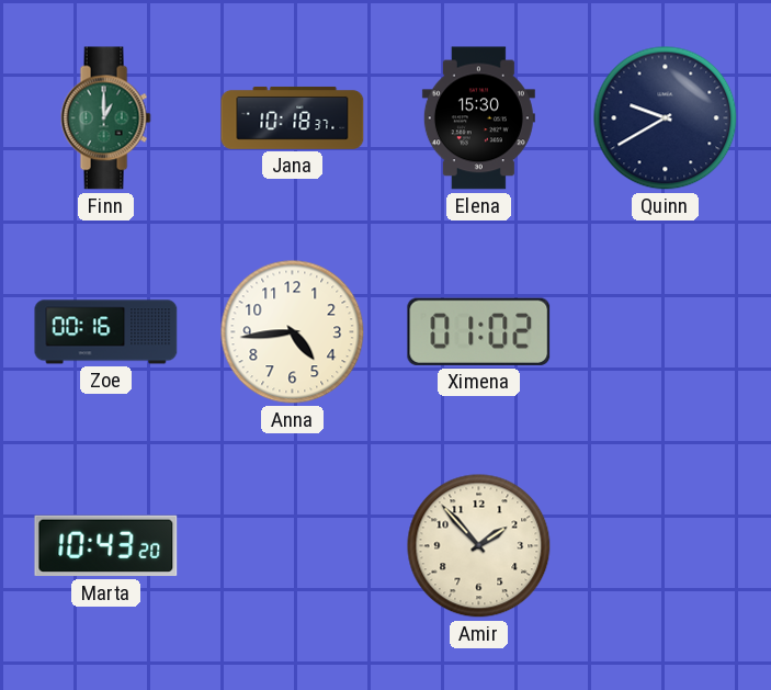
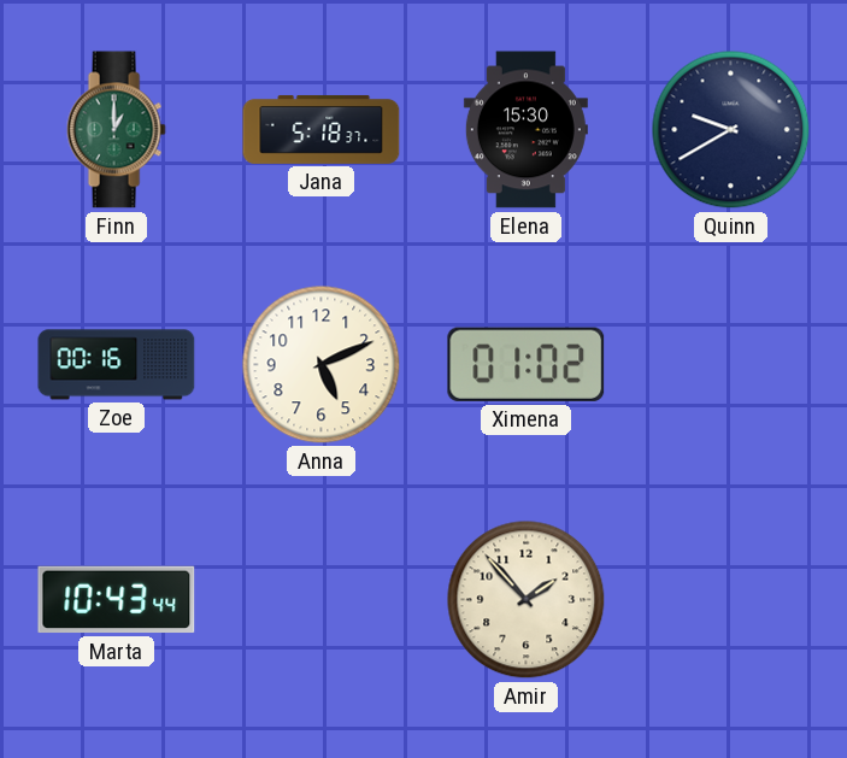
Jana: 10:18 -> 5:18
Anna: 4:44 -> 5:11
Marta: 10:43:20 -> 10:43:44
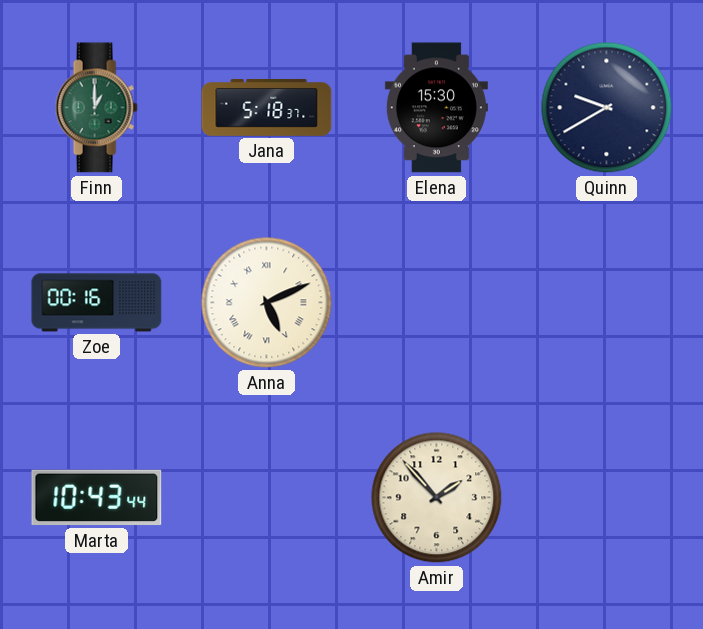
Anna numerals: Arabic -> Roman
Ximena: 01:02 -> none
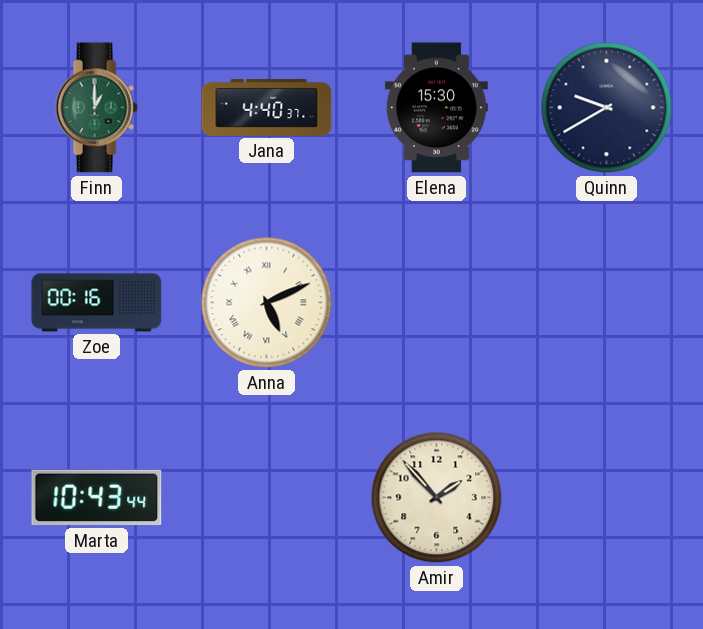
Jana: 5:18 -> 4:40
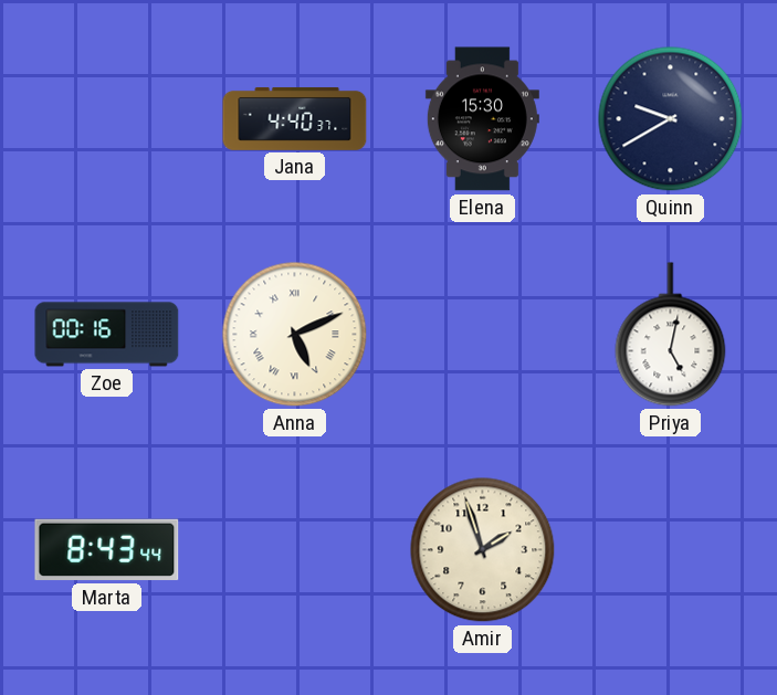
Finn: 1:00 -> none
Priya: none -> 5:02
Marta: 10:43 -> 8:43
Amir: 1:53 -> 1:57
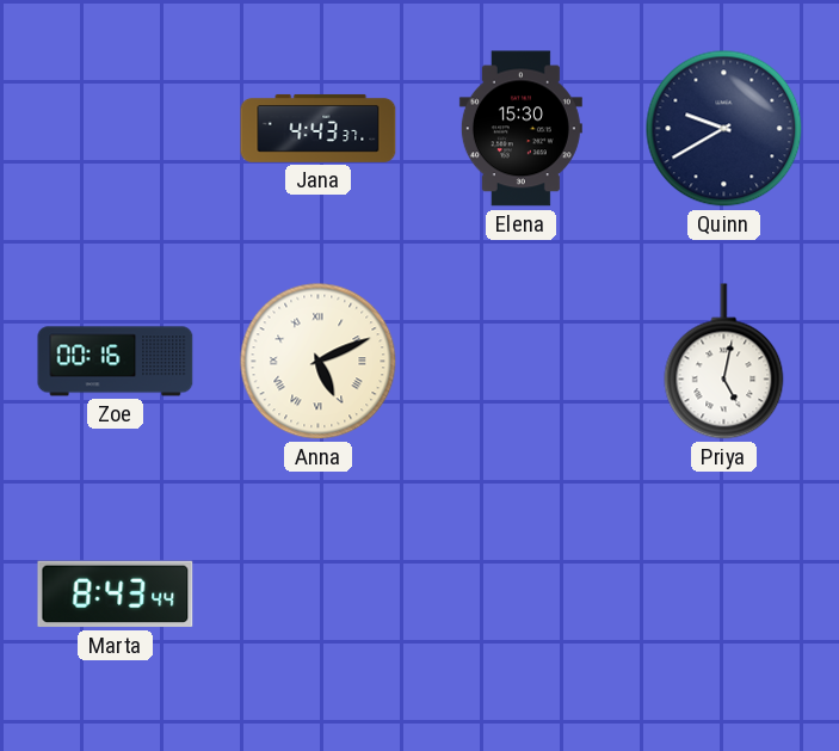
Jana: 4:40 -> 4:43
Amir: 1:57 -> none
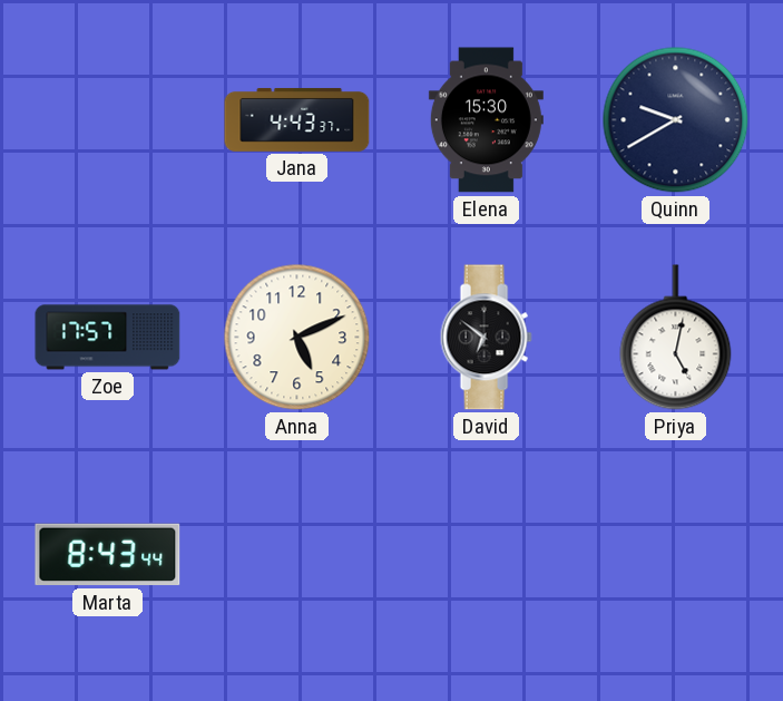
Zoe: 00:16 -> 17:57
Anna numerals: Roman -> Arabic
David: none -> 6:51
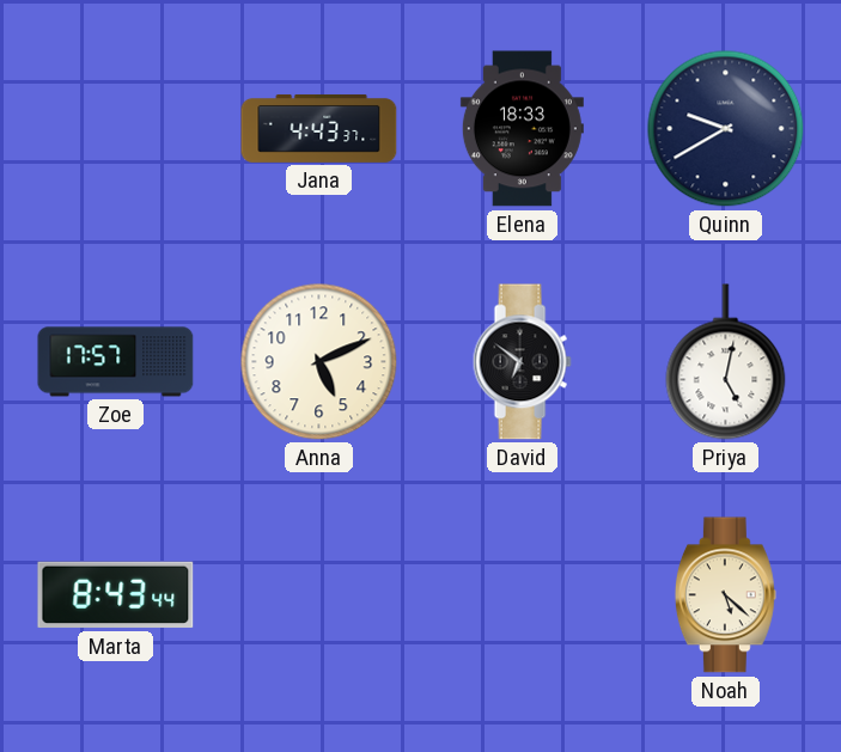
Elena: 15:30 -> 18:33
Noah: none -> 5:22
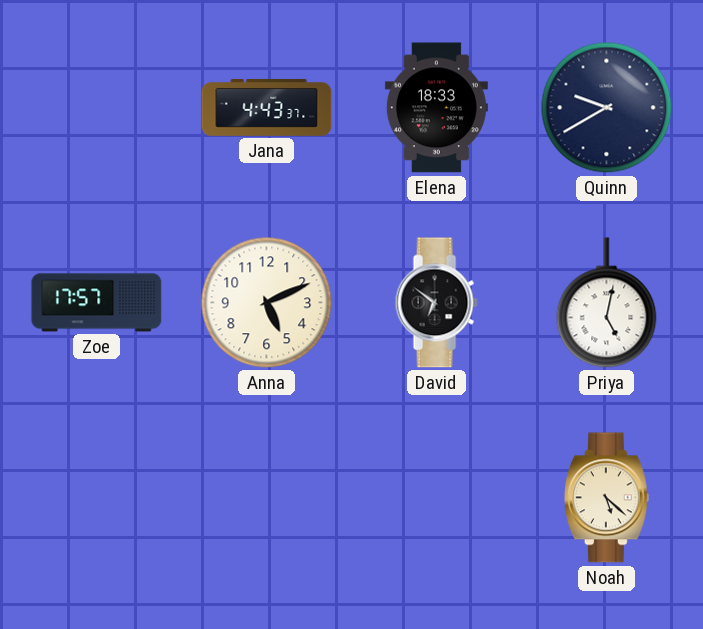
Marta: 8:43 -> none
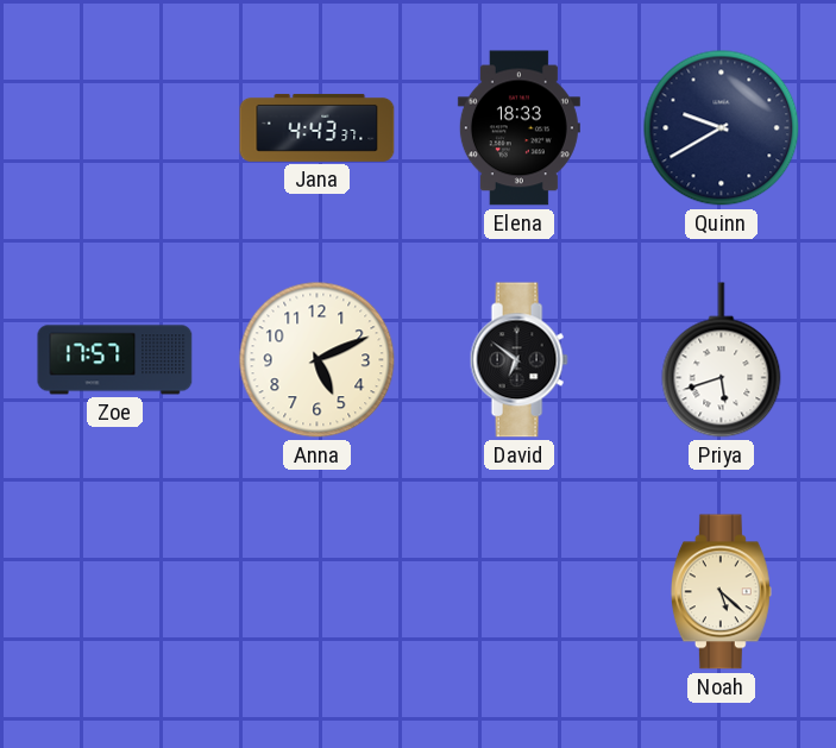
Priya: 5:02 -> 5:42
